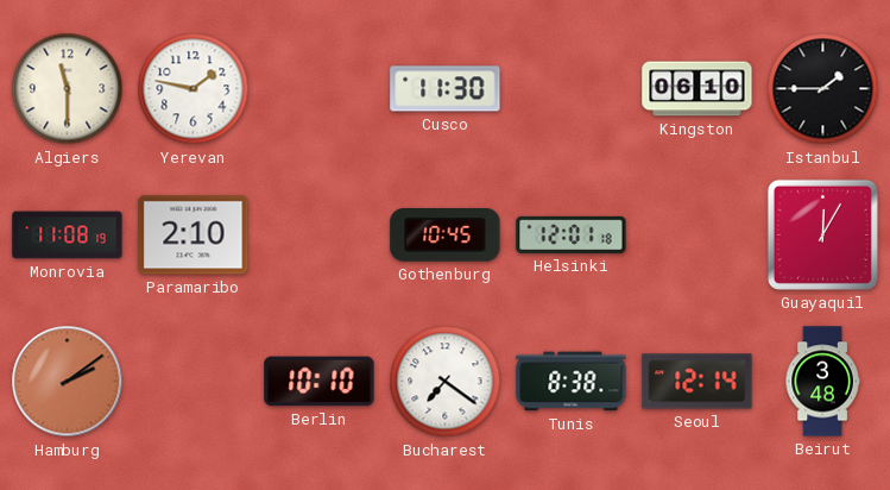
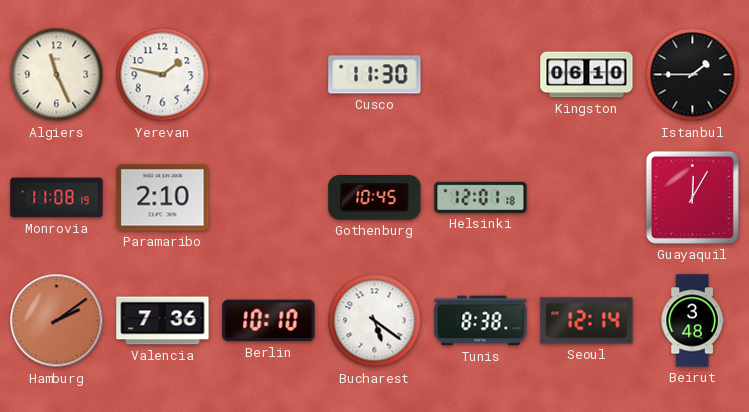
Algiers: 11:30 -> 11:26
Valencia: none -> 7:36
Bucharest: 7:21 -> 5:21
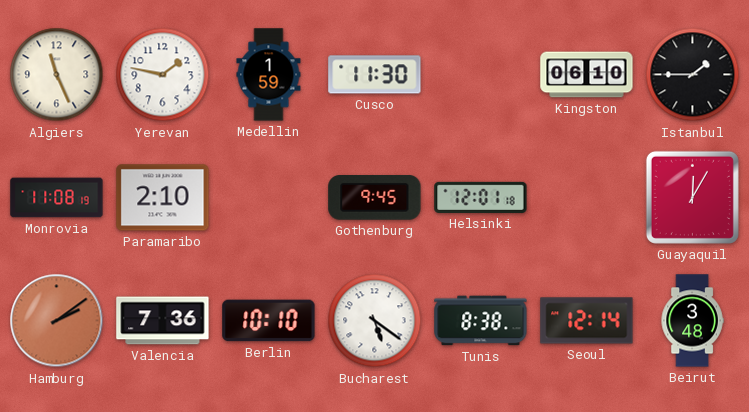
Medellin: none -> 1:59
Gothenburg: 10:45 -> 9:45
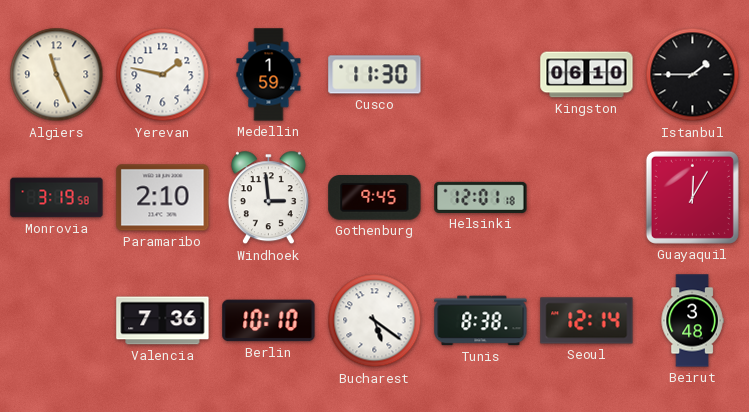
Monrovia: 11:08 -> 3:19
Windhoek: none -> 2:59
Hamburg: 2:09 -> none
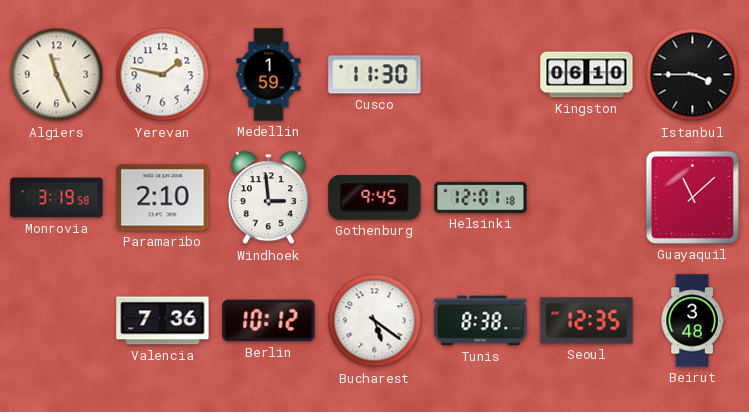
Istanbul: 1:45 -> 3:45
Guayaquil: 12:05 -> 11:08
Berlin: 10:10 -> 10:12
Seoul: 12:14 -> 12:35
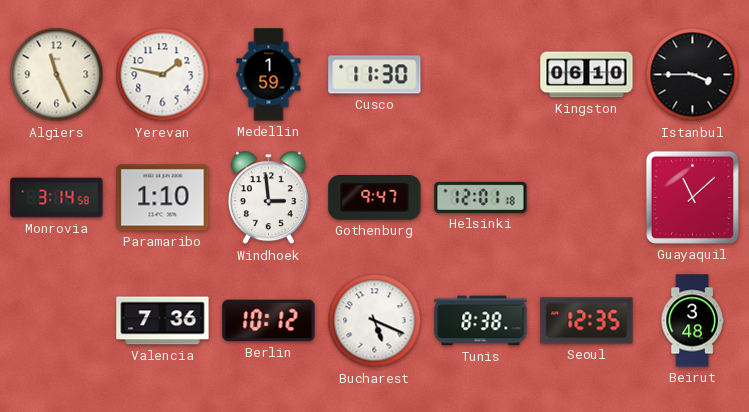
Monrovia: 3:19 -> 3:14
Paramaribo: 2:10 -> 1:10
Gothenburg: 9:45 -> 9:47
Bucharest: 5:21 -> 5:19
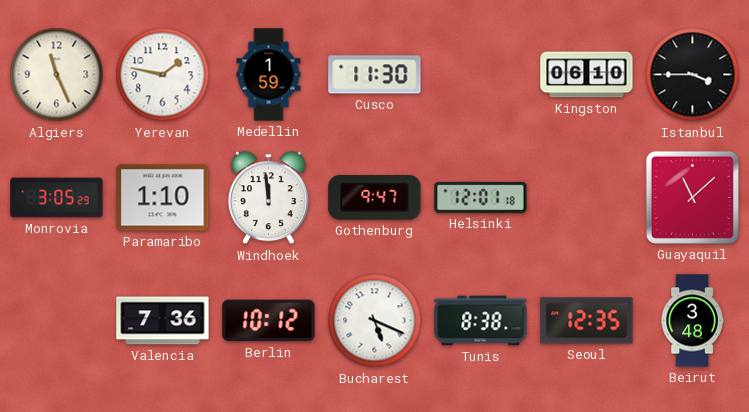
Monrovia: 3:14 -> 3:05
Windhoek: 2:59 -> 11:59
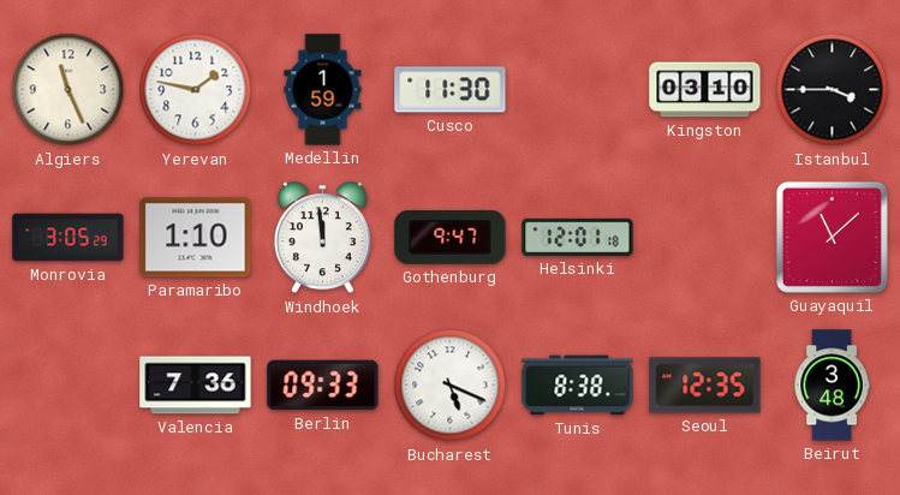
Kingston: 06:10 -> 03:10
Berlin: 10:12 -> 09:33
